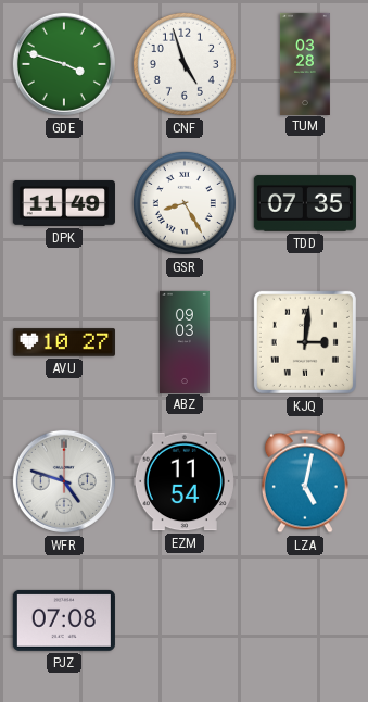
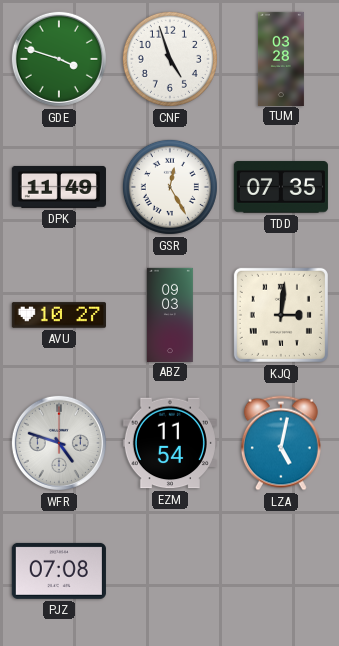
GSR: 8:25 -> 12:25
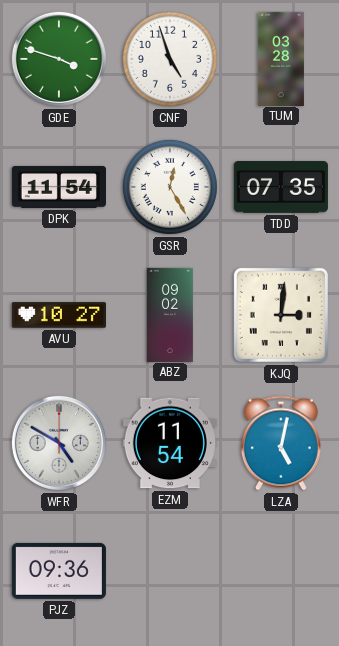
DPK: 11:49 -> 11:54
ABZ: 09:03 -> 09:02
WFR: 4:48 -> 4:50
PJZ: 07:08 -> 09:36
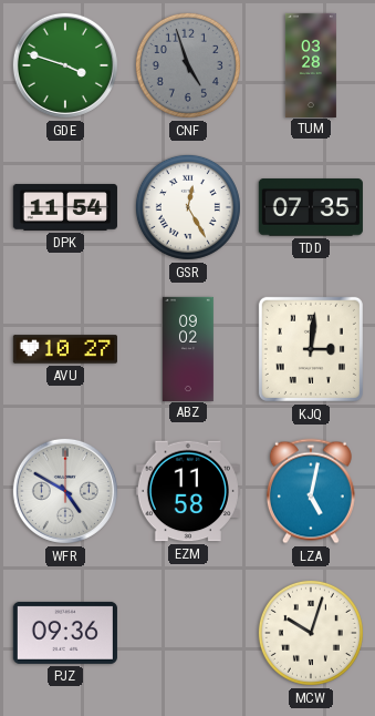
CNF dial: white -> grey
EZM: 11:54 -> 11:58
MCW: none -> 10:03
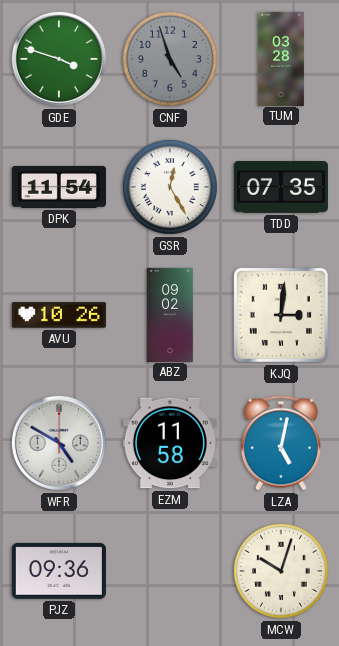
AVU: 10:27 -> 10:26
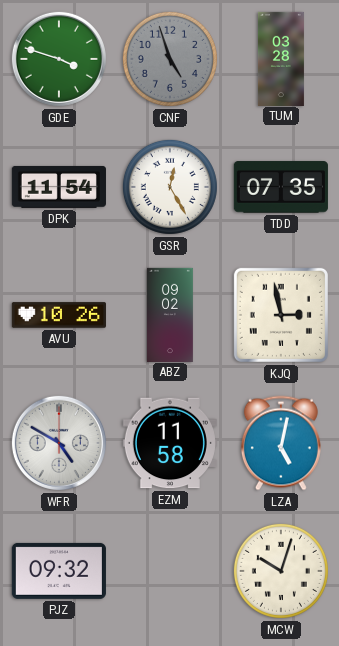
KJQ: 3:01 -> 2:58
PJZ: 09:36 -> 09:32
